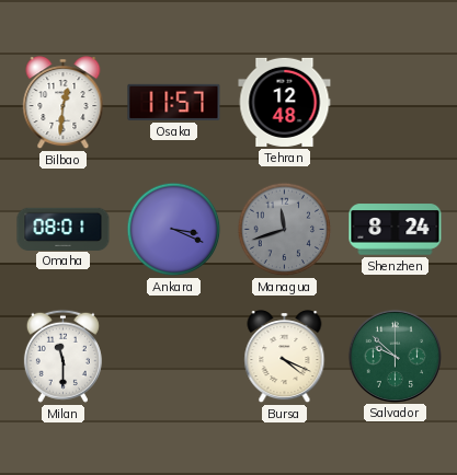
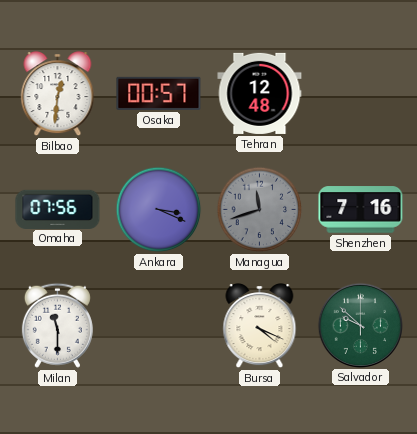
Osaka: 11:57 -> 00:57
Omaha: 08:01 -> 07:56
Shenzhen: 8:24 -> 7:16
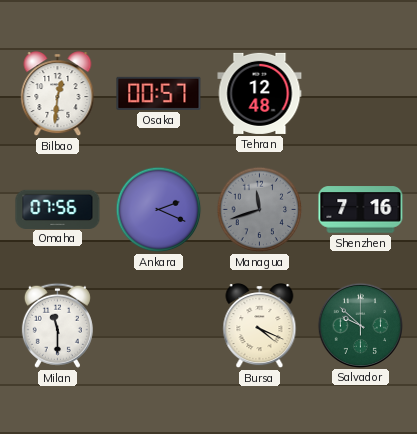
Ankara: 3:19 -> 2:19
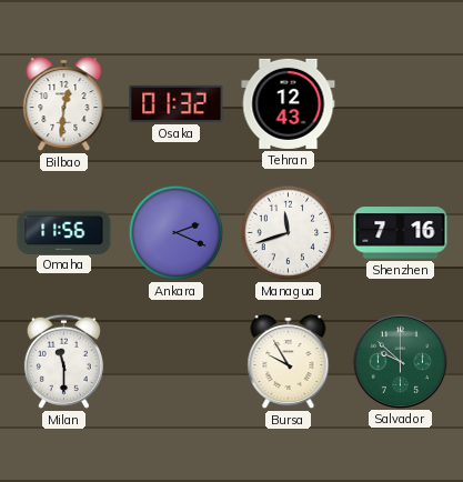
Osaka: 00:57 -> 01:32
Tehran: 12:48 -> 12:43
Omaha: 07:56 -> 11:56
Managua dial: grey -> white
Bursa: 4:19 -> 9:55
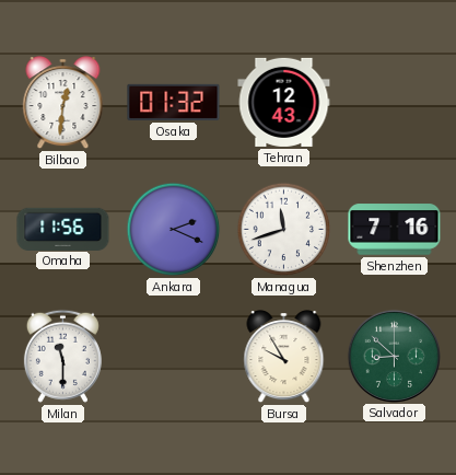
Salvador: 9:52 -> 8:52
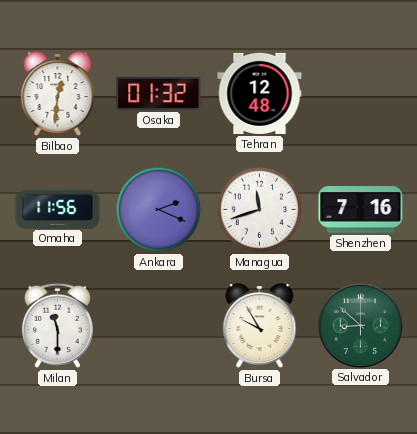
Tehran: 12:43 -> 12:48
